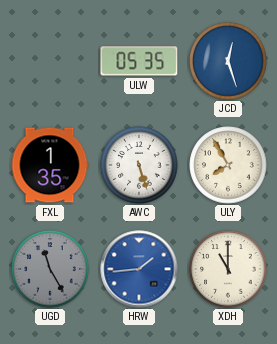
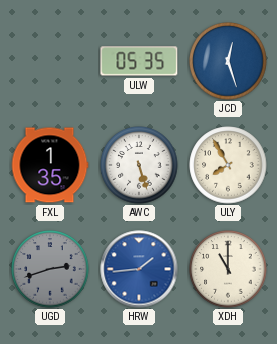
UGD: 11:25 -> 2:42
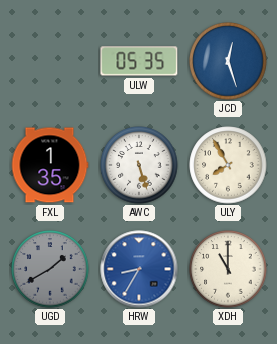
UGD: 2:42 -> 1:40
HRW: 1:44 -> 8:35
